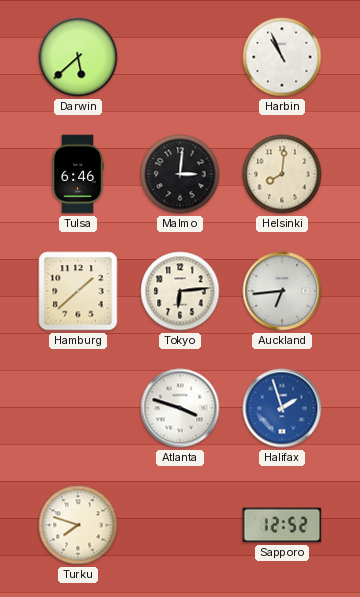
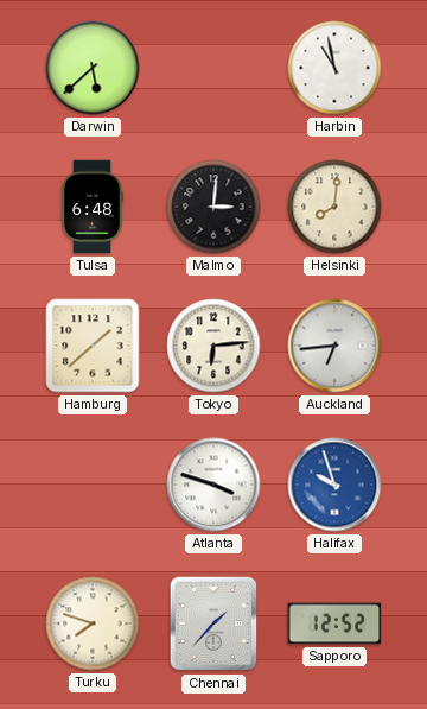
Harbin: 10:56 -> 10:58
Tulsa: 6:46 -> 6:48
Halifax: 1:57 -> 9:57
Chennai: none -> 1:37
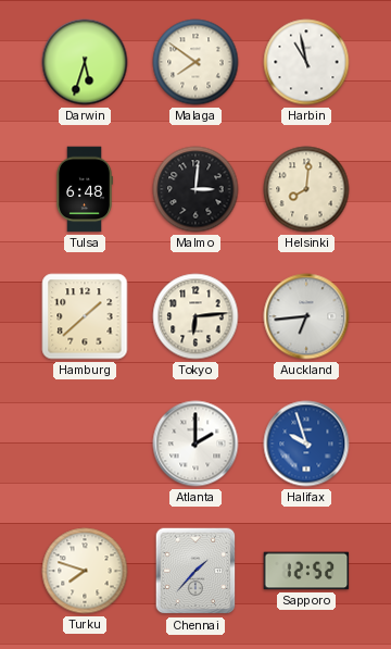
Darwin: 5:38 -> 5:33
Malaga: none -> 7:51
Atlanta: 3:48 -> 2:00
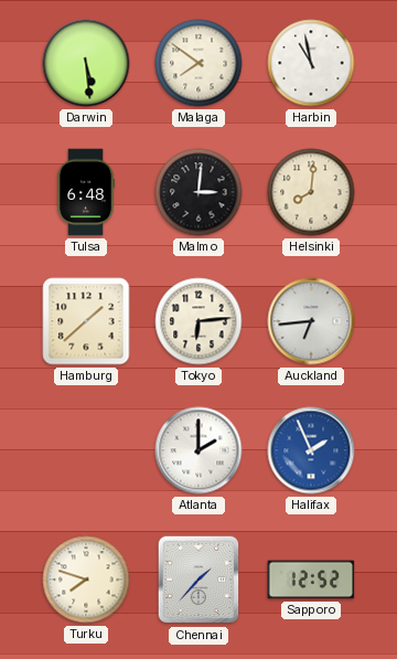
Darwin: 5:33 -> 5:29
Halifax: 9:57 -> 1:56
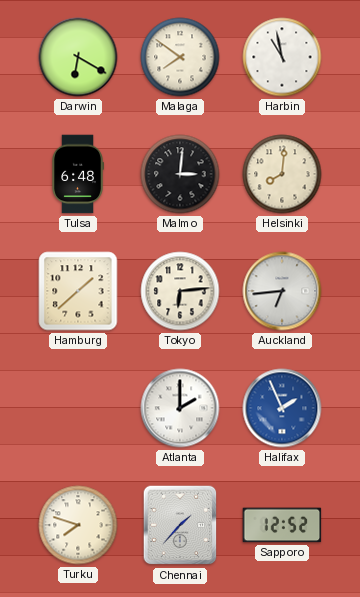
Darwin: 5:29 -> 6:20
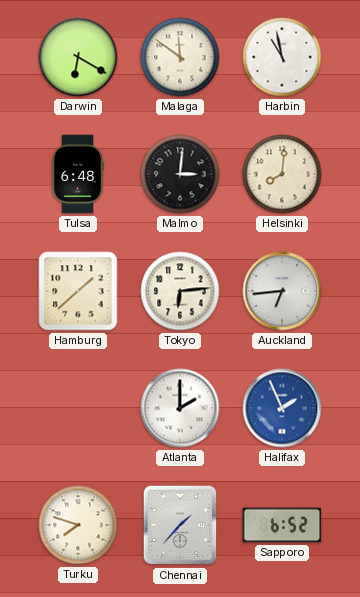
Malaga: 7:51 -> 11:51
Sapporo: 12:52 -> 6:52
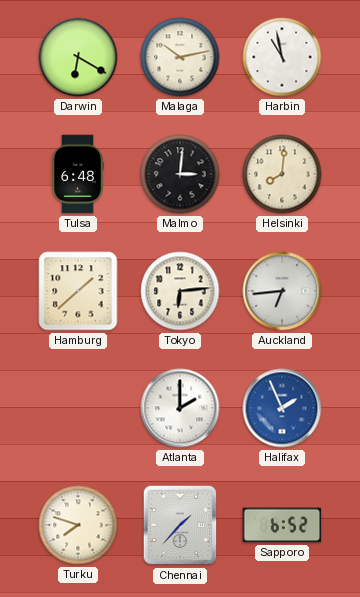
Malaga: 11:51 -> 10:13
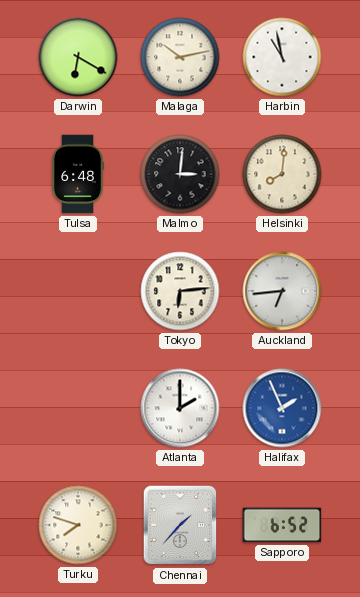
Hamburg: 1:38 -> none
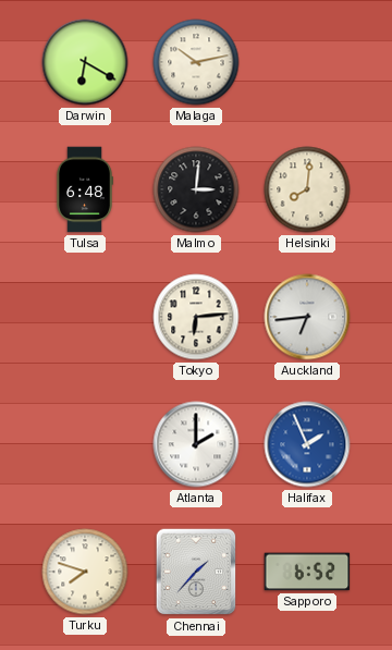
Harbin: 10:58 -> none
